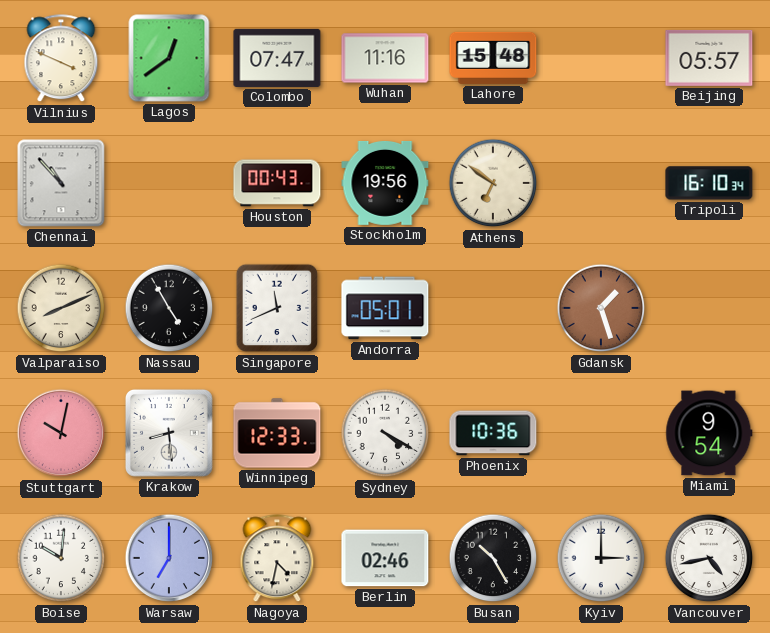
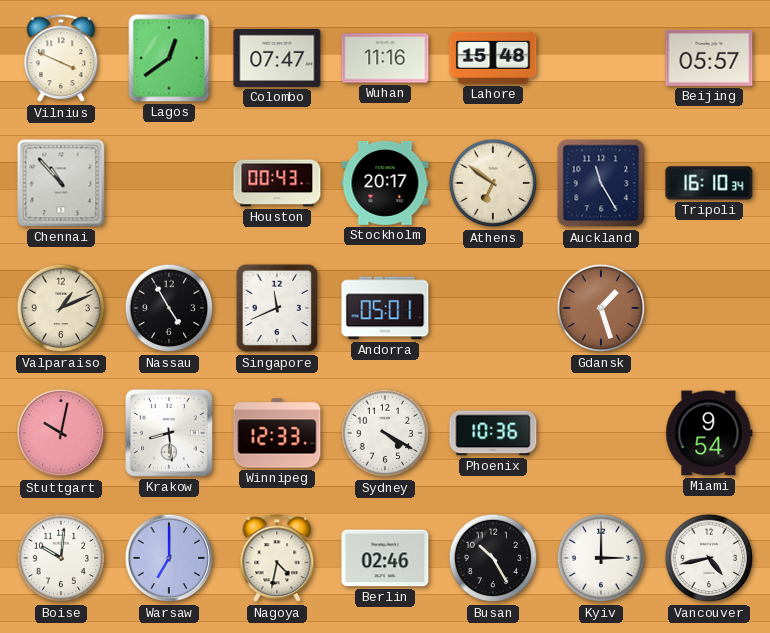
Stockholm: 19:56 -> 20:17
Auckland: none -> 11:25
Valparaiso: 8:11 -> 1:11
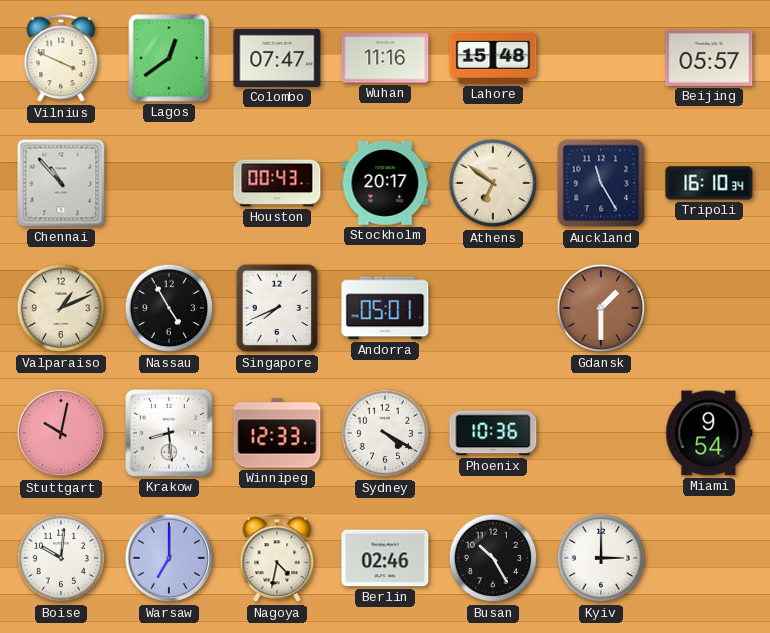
Singapore: 11:41 -> 7:41
Gdansk: 1:27 -> 1:30
Vancouver: 4:43 -> none
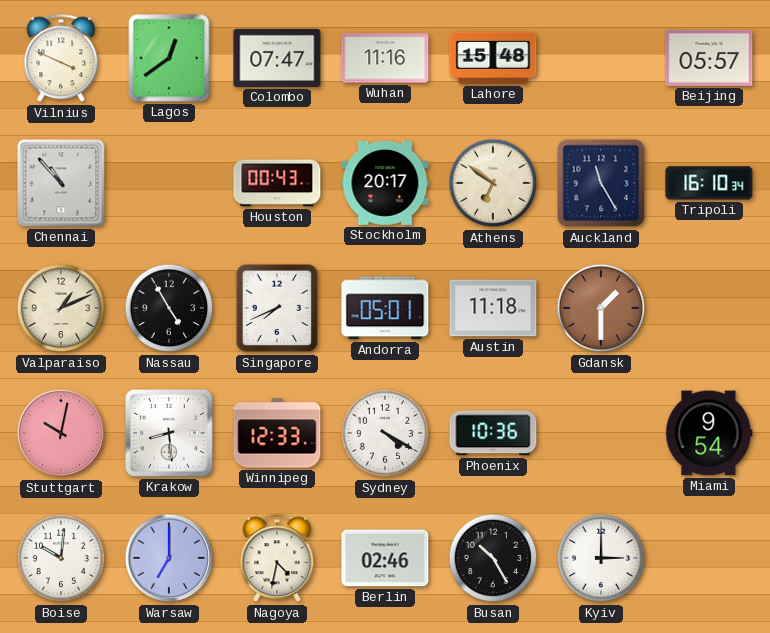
Austin: none -> 11:18
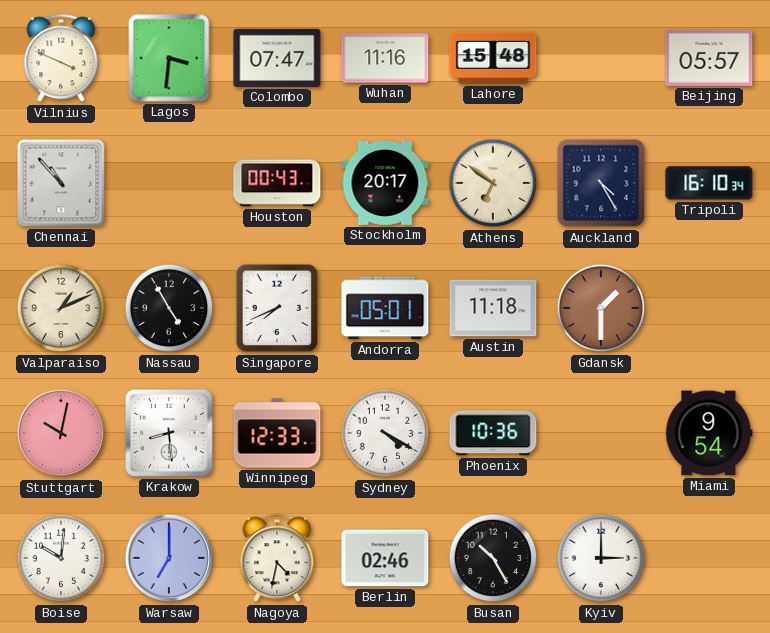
Lagos: 12:39 -> 3:31
Auckland: 11:25 -> 4:25
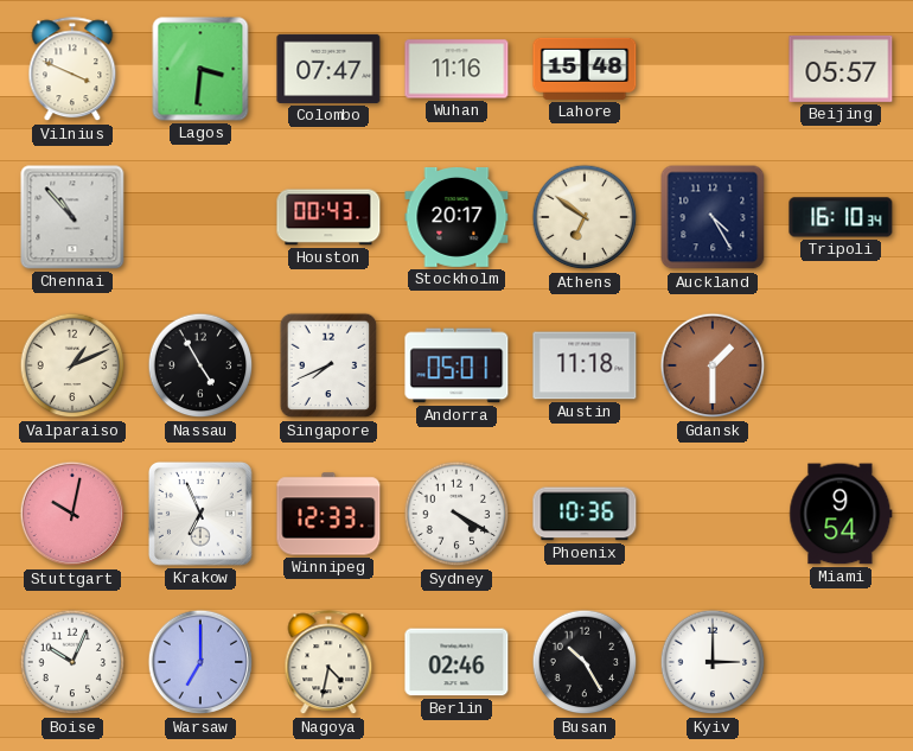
Krakow: 8:29 -> 6:56
Boise: 10:01 -> 10:04
